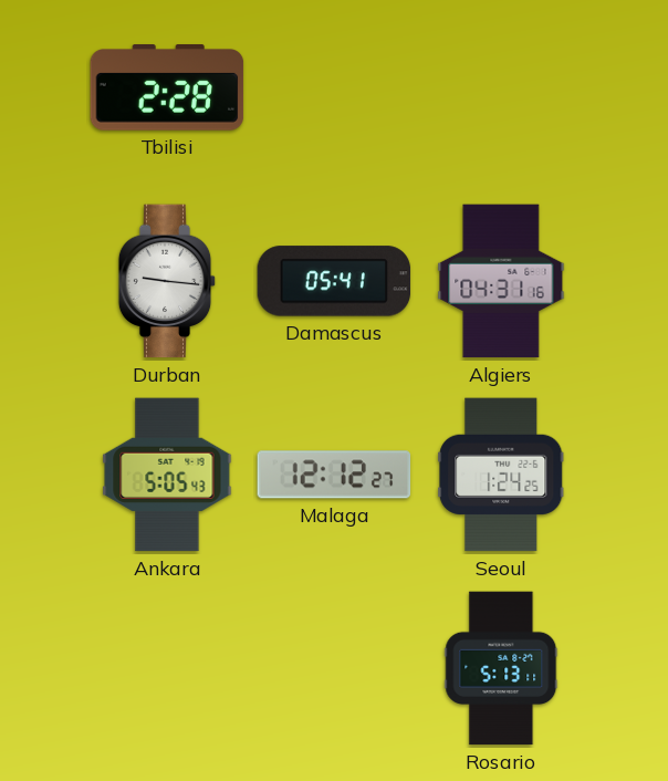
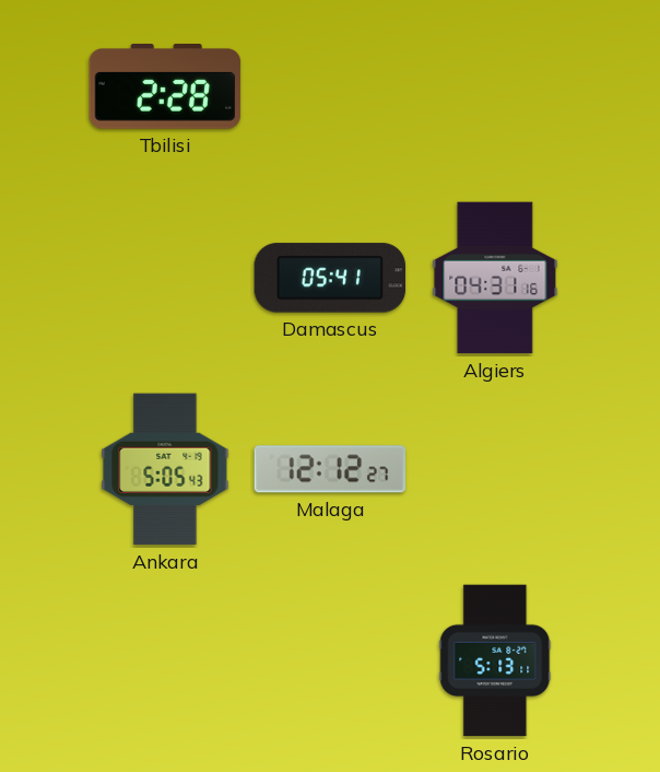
Durban: 9:16 -> none
Seoul: 1:24 -> none
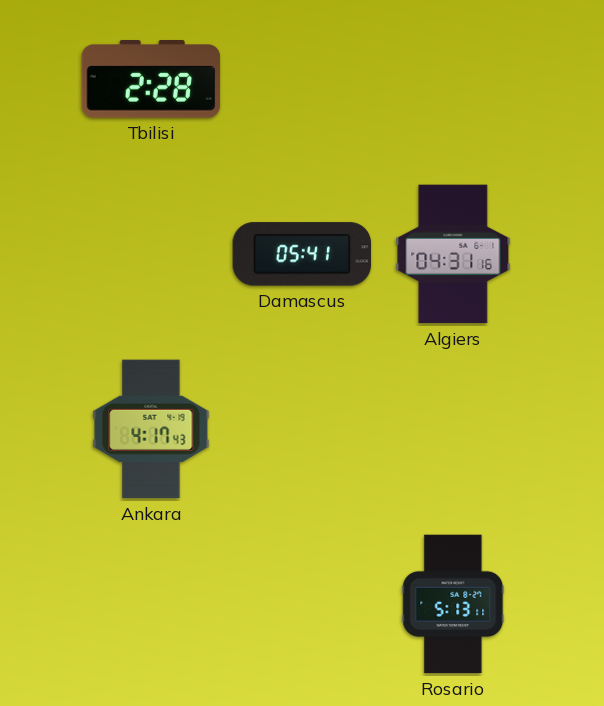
Ankara: 5:05 -> 4:17
Malaga: 12:12 -> none
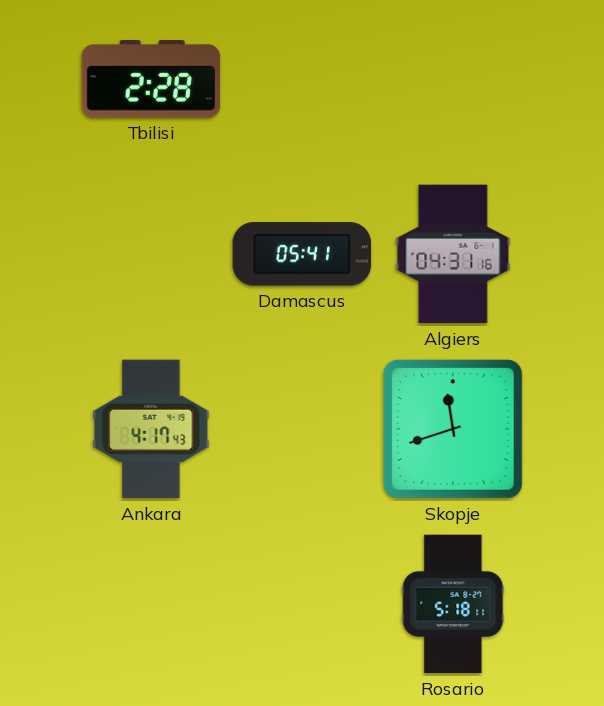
Skopje: none -> 11:42
Rosario: 5:13 -> 5:18
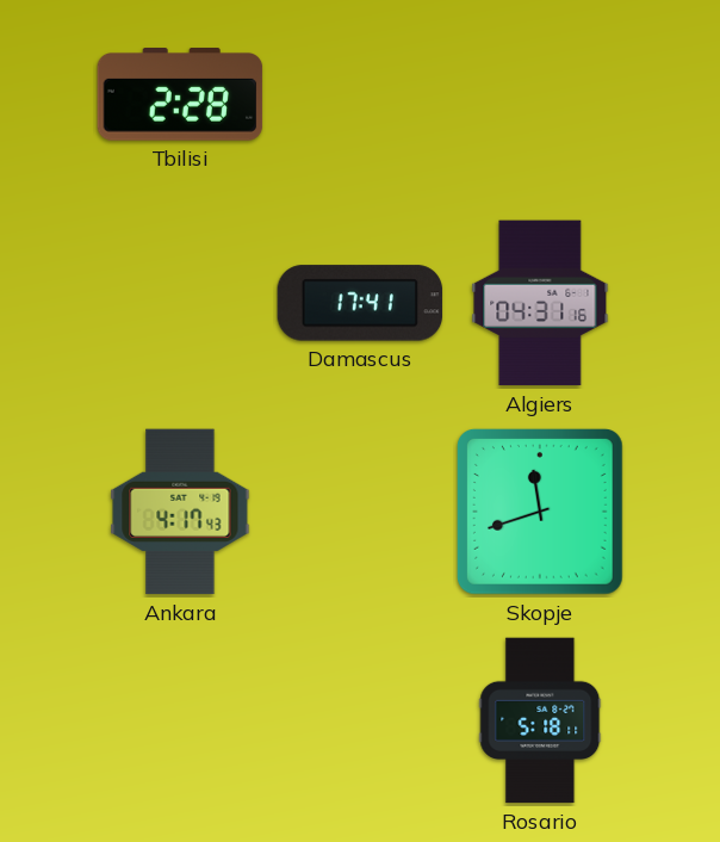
Damascus: 05:41 -> 17:41
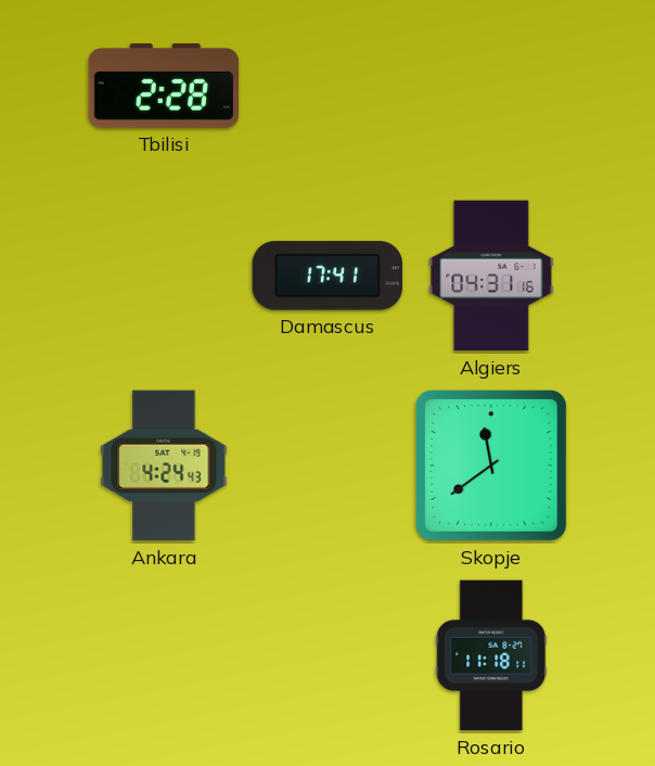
Ankara: 4:17 -> 4:24
Skopje: 11:42 -> 11:39
Rosario: 5:18 -> 11:18
